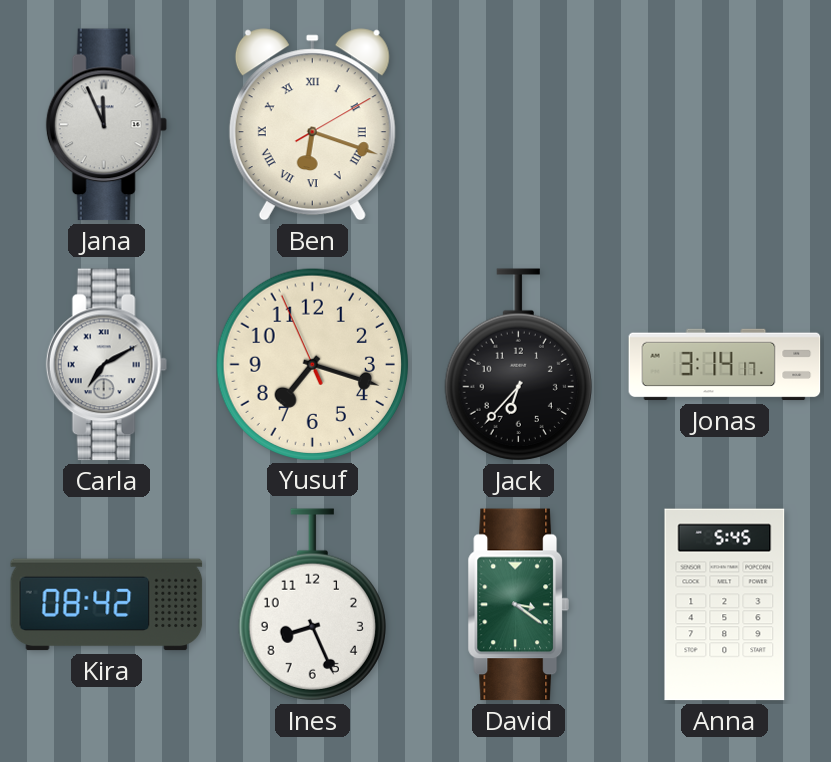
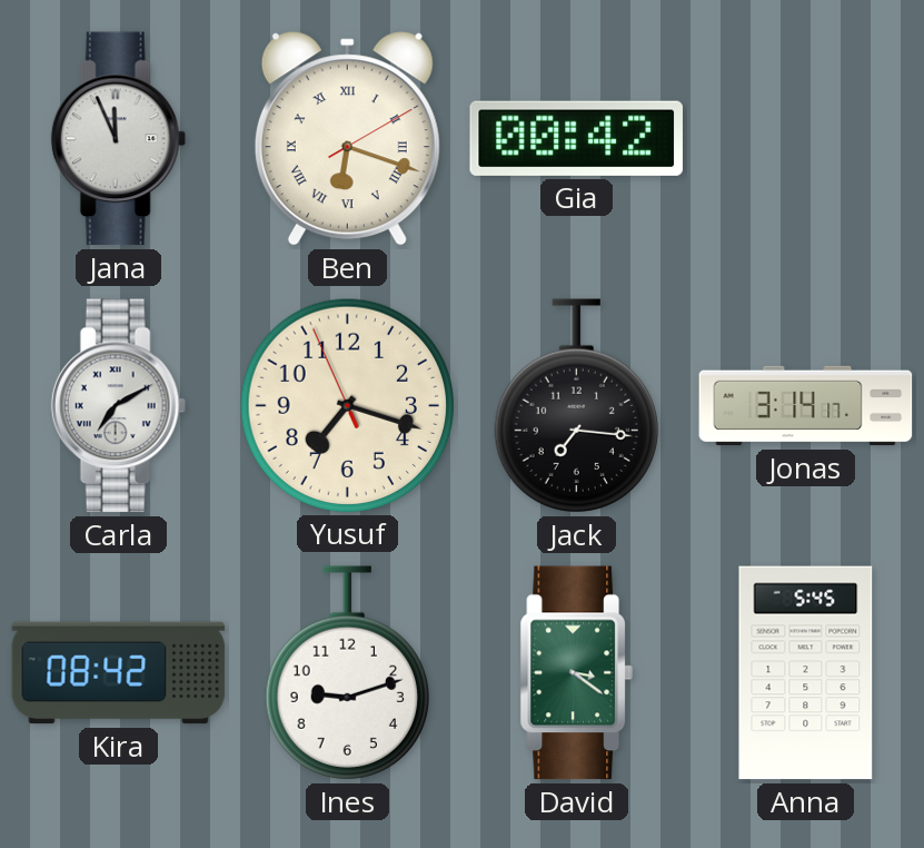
Gia: none -> 00:42
Jack: 6:37 -> 7:16
Ines: 8:26 -> 9:12
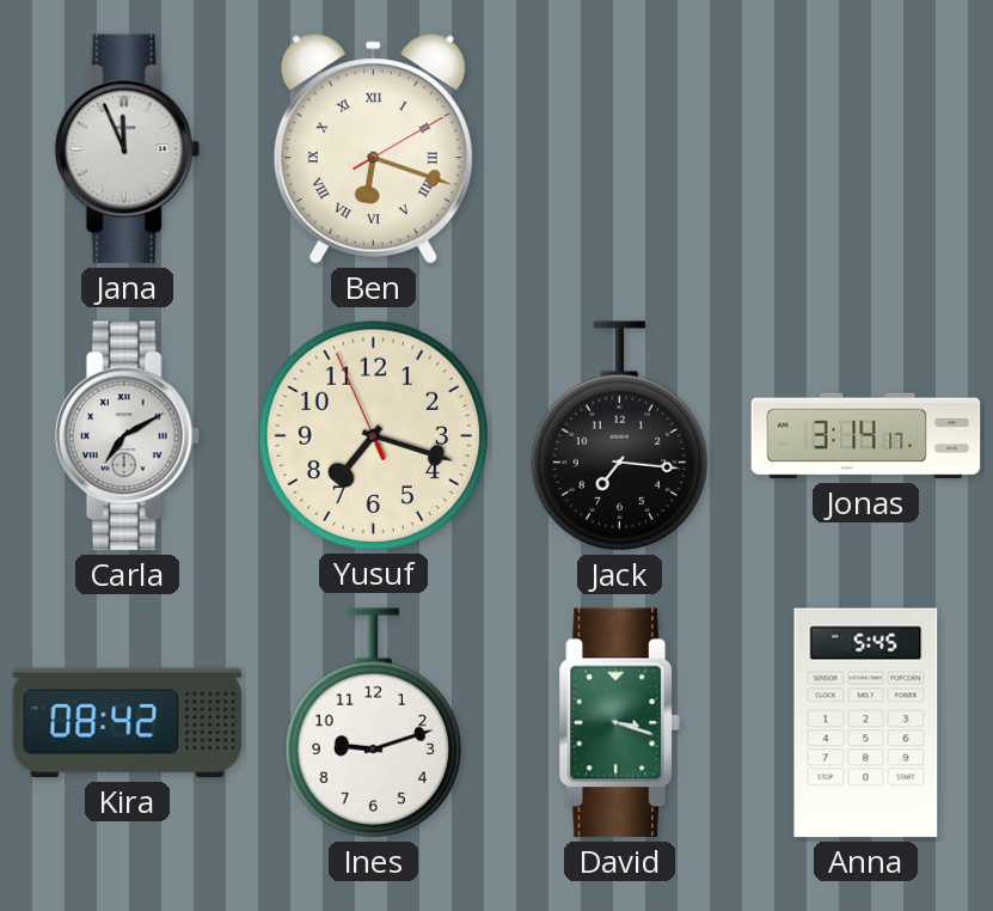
Gia: 00:42 -> none
David: 3:21 -> 3:18
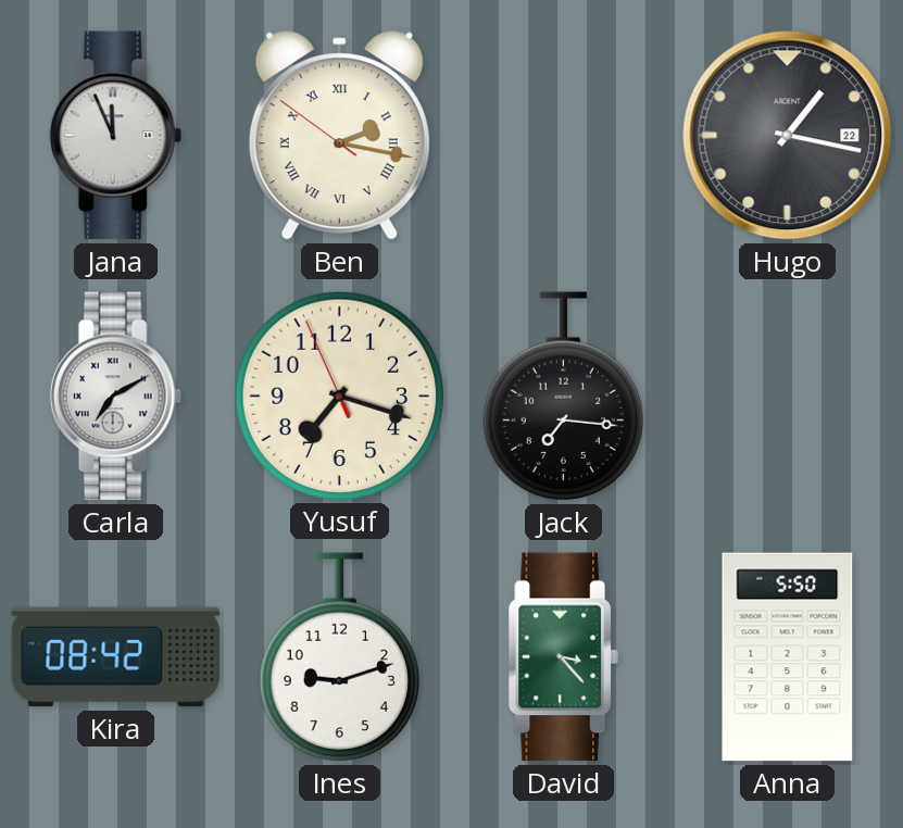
Ben: 6:18 -> 2:16
Hugo: none -> 1:17
Jonas: 3:14 -> none
David: 3:18 -> 3:23
Anna: 5:45 -> 5:50
